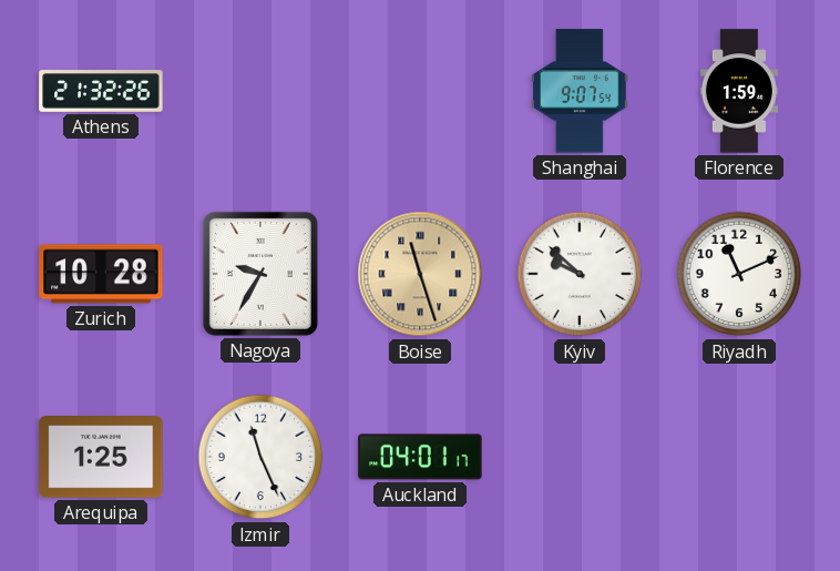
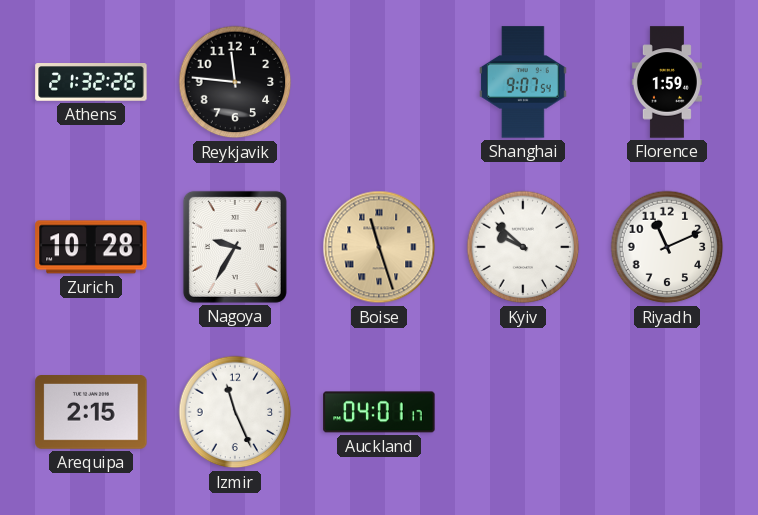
Reykjavik: none -> 11:46
Arequipa: 1:25 -> 2:15
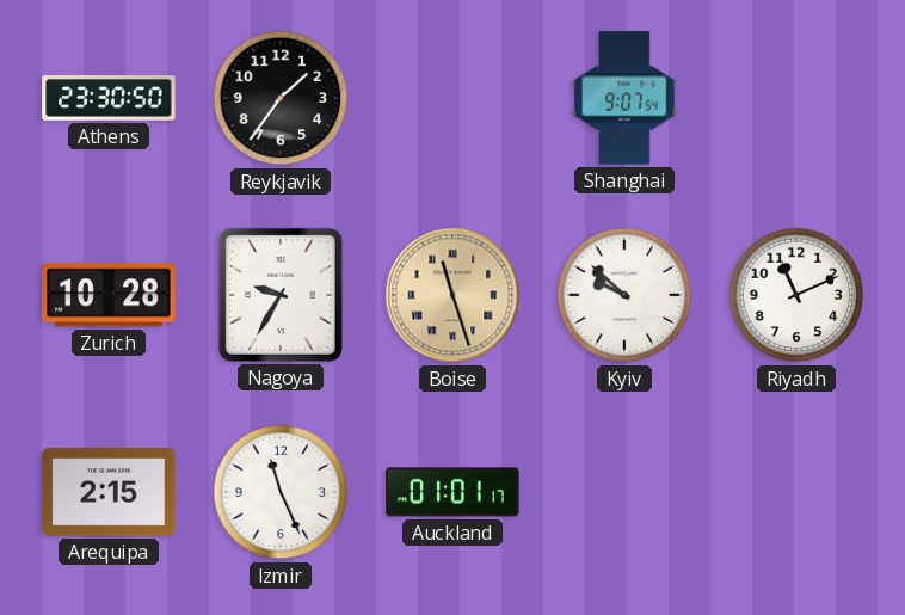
Athens: 21:32 -> 23:30
Reykjavik: 11:46 -> 1:36
Florence: 1:59 -> none
Auckland: 04:01 -> 01:01
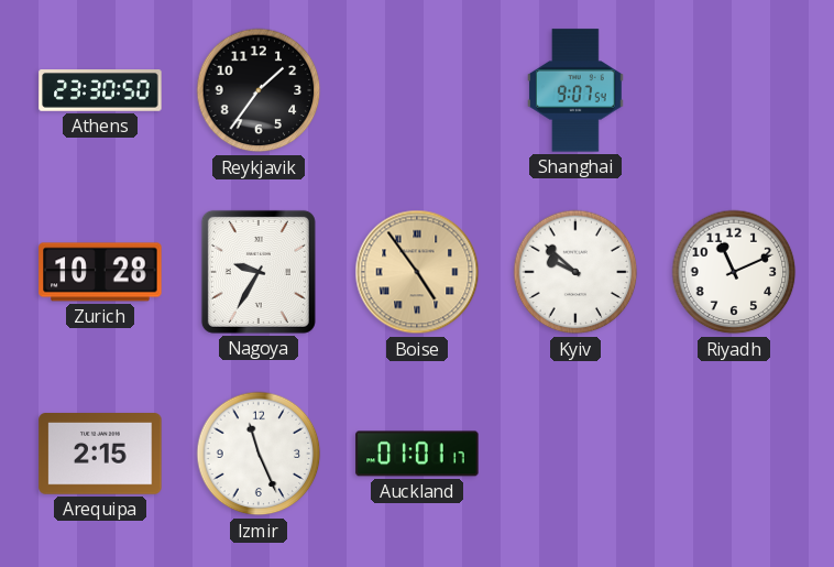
Boise: 11:27 -> 4:54
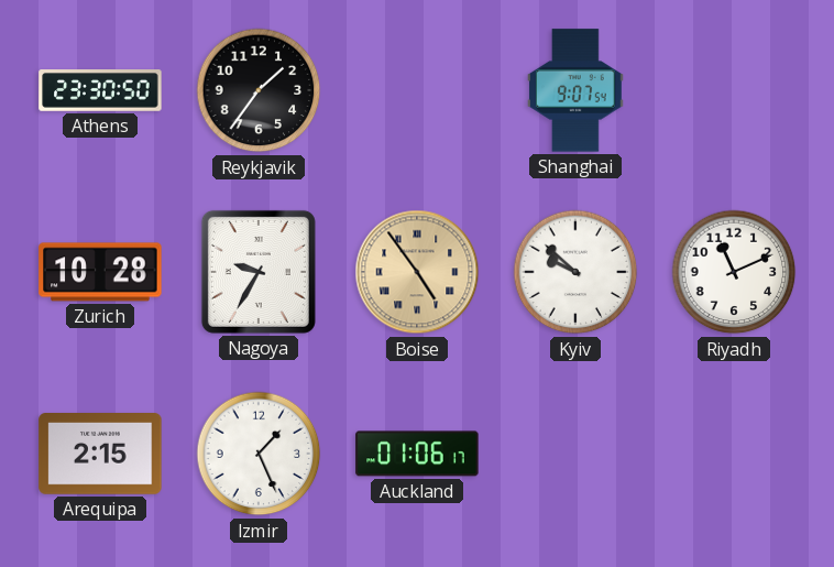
Izmir: 11:26 -> 1:26
Auckland: 01:01 -> 01:06
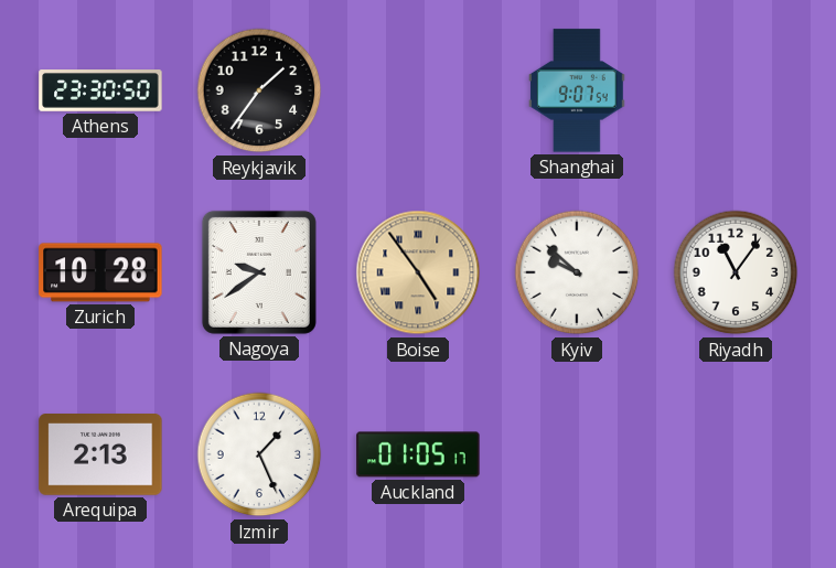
Nagoya: 9:35 -> 9:39
Riyadh: 11:11 -> 11:06
Arequipa: 2:15 -> 2:13
Auckland: 01:06 -> 01:05
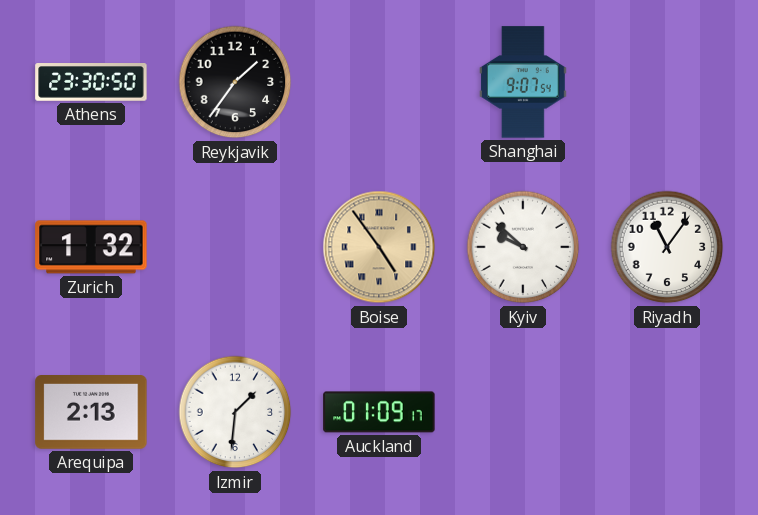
Zurich: 10:28 -> 1:32
Nagoya: 9:39 -> none
Izmir: 1:26 -> 1:31
Auckland: 01:05 -> 01:09
